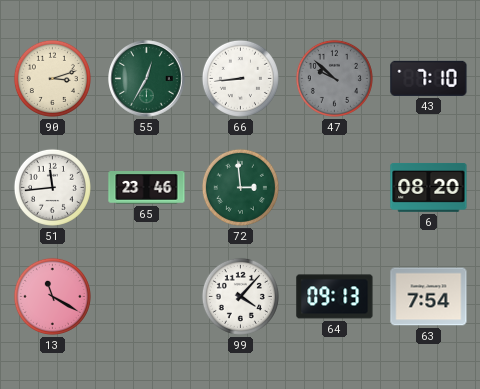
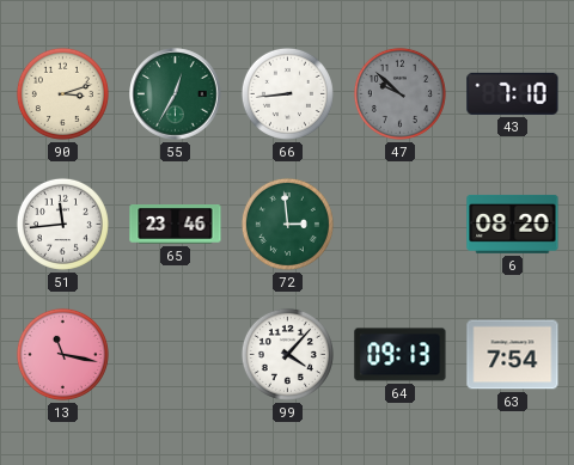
13: 11:20 -> 11:17
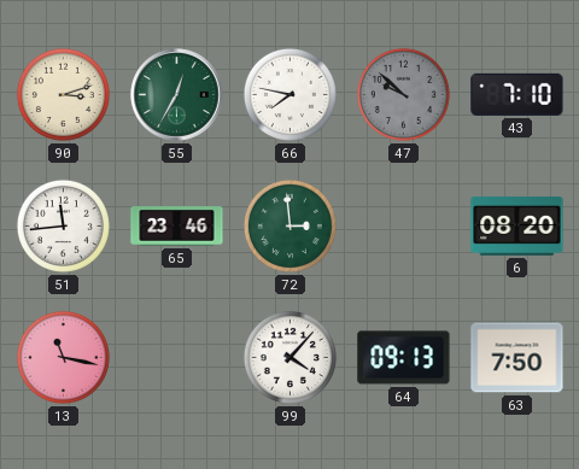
66: 8:44 -> 7:47
63: 7:54 -> 7:50
